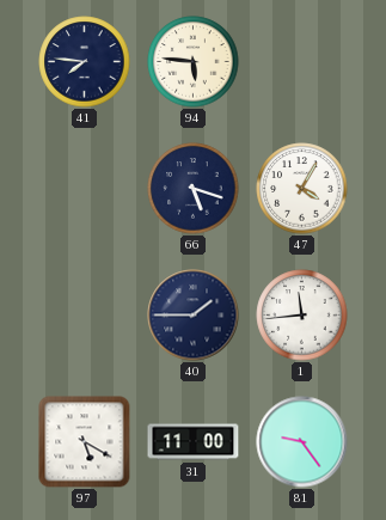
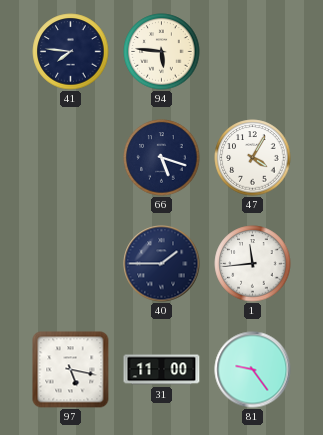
97: 5:20 -> 5:17
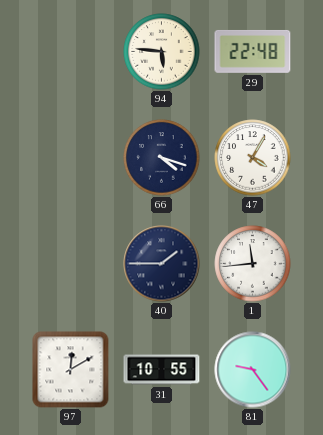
41: 7:46 -> none
29: none -> 22:48
66: 5:18 -> 4:18
97: 5:17 -> 12:10
31: 11:00 -> 10:55
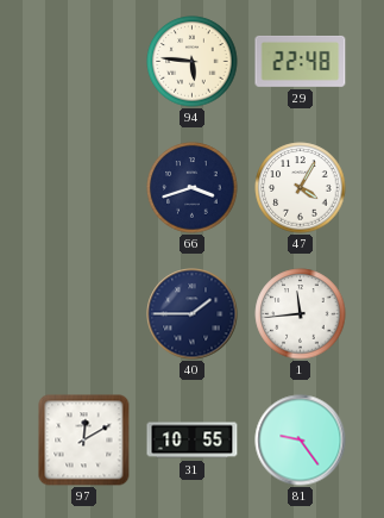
66: 4:18 -> 3:42
